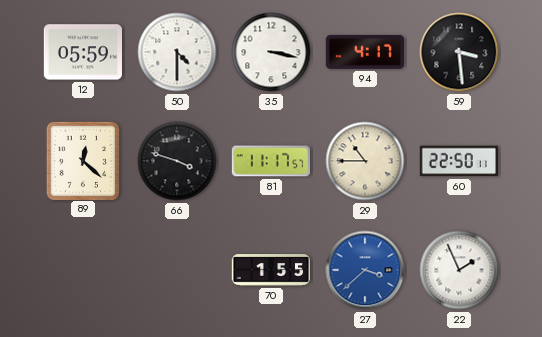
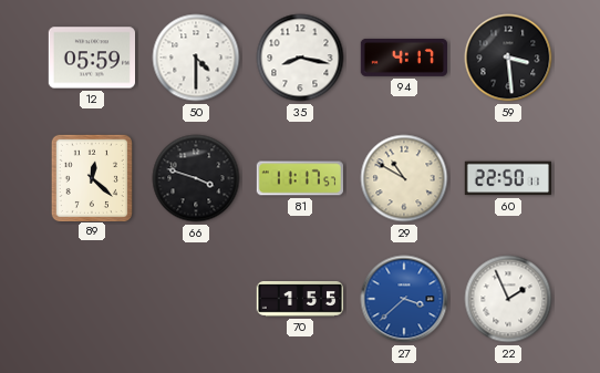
35: 3:17 -> 8:17
29: 10:45 -> 10:50
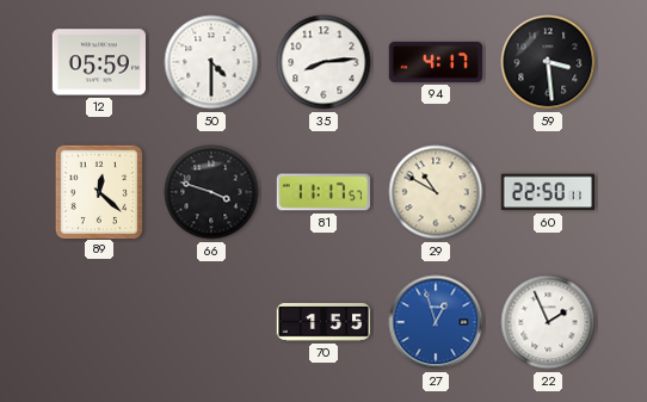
35: 8:17 -> 8:14
27: 3:38 -> 12:57
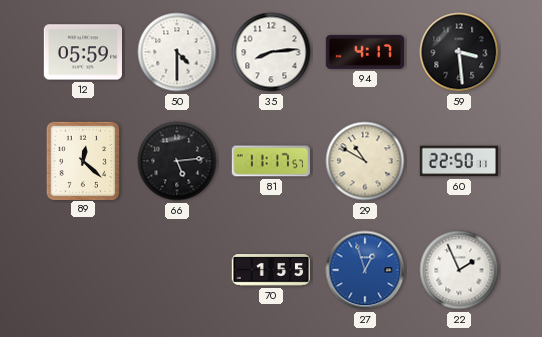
66: 3:48 -> 5:14
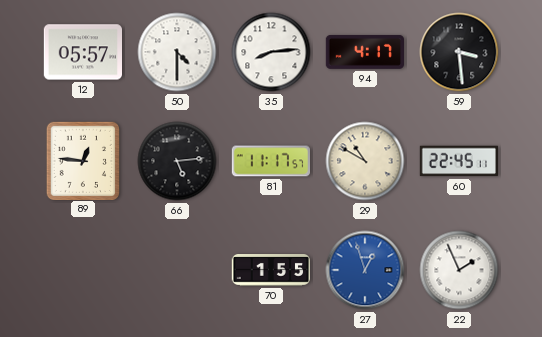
12: 05:59 -> 05:57
89: 12:22 -> 12:46
60: 22:50 -> 22:45
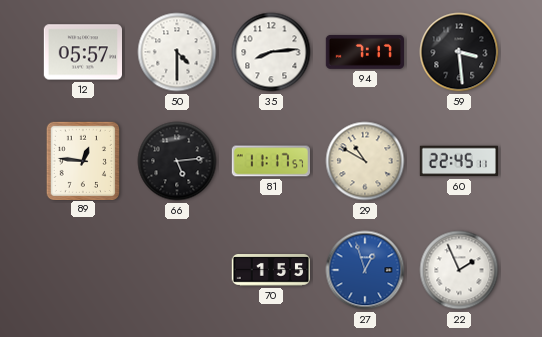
94: 4:17 -> 7:17
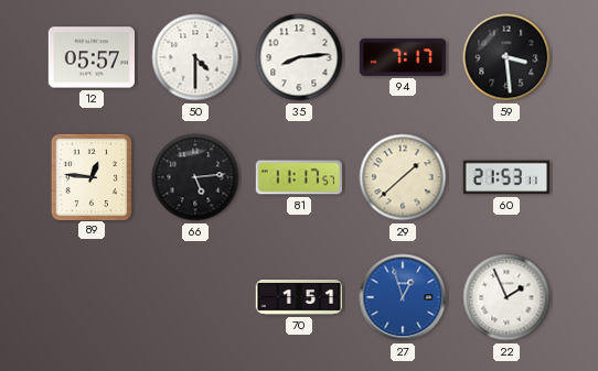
29: 10:50 -> 1:38
60: 22:45 -> 21:53
70: 1:55 -> 1:51
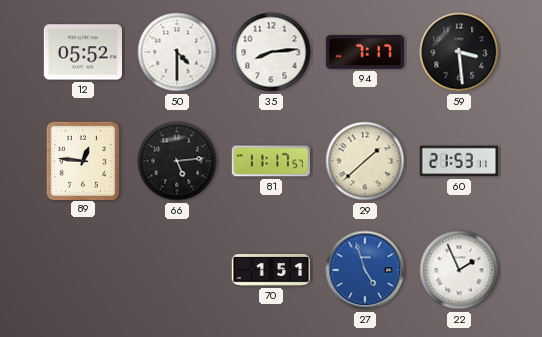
12: 05:57 -> 05:52
27: 12:57 -> 4:57
